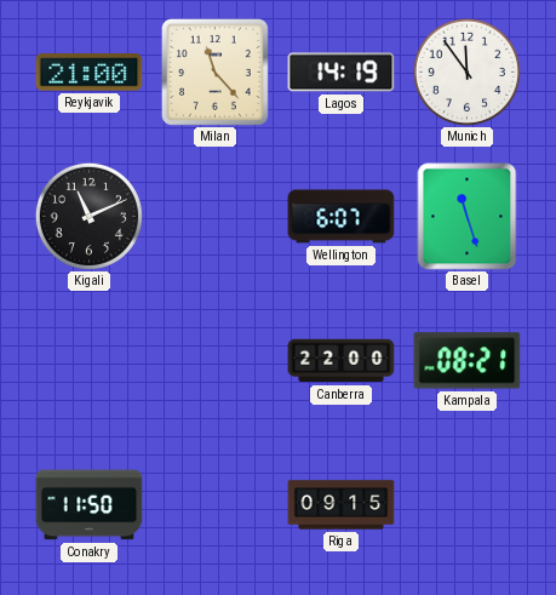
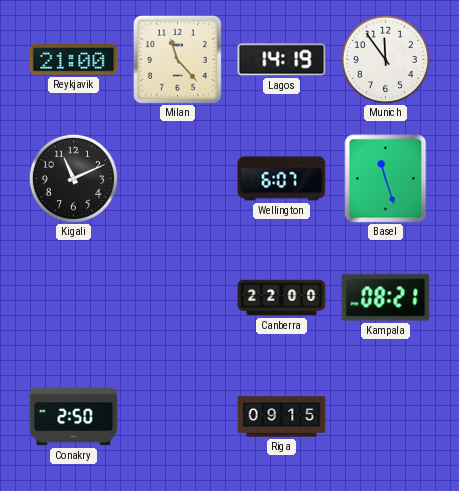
Conakry: 11:50 -> 2:50
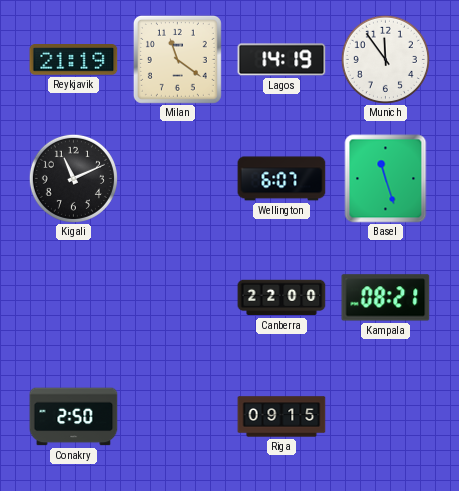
Reykjavik: 21:00 -> 21:19
Milan: 11:23 -> 11:21
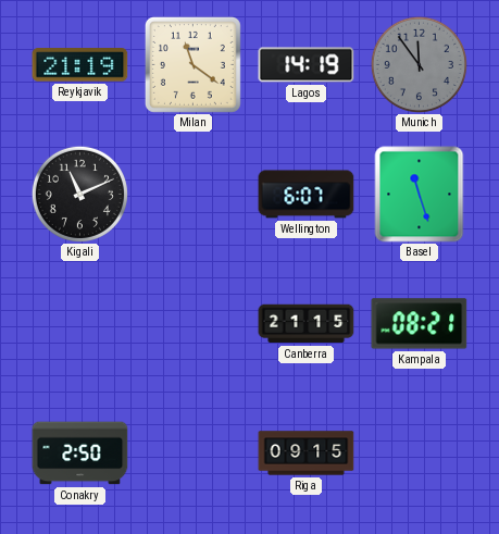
Munich dial: white -> grey
Canberra: 22:00 -> 21:15
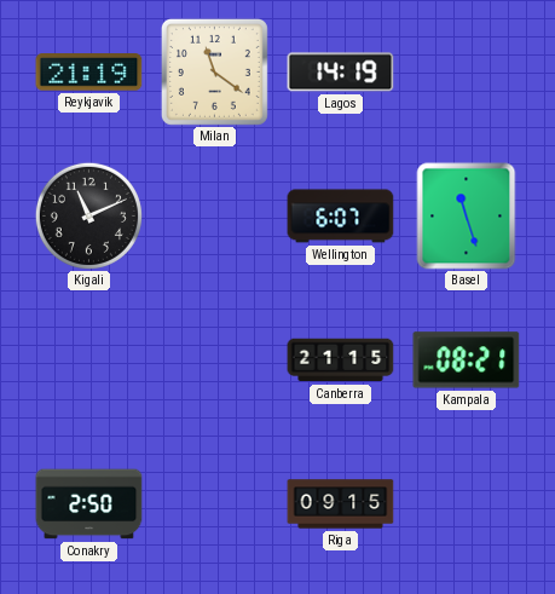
Munich: 11:54 -> none
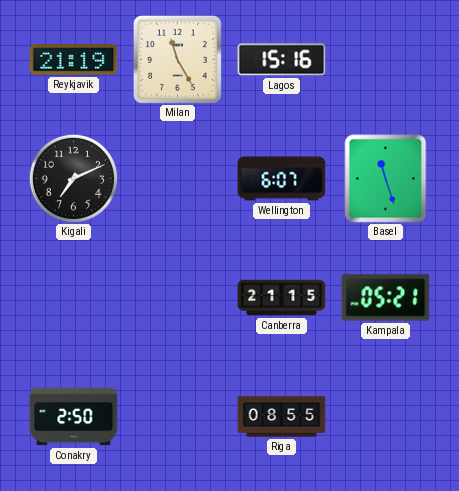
Milan: 11:21 -> 11:25
Lagos: 14:19 -> 15:16
Kigali: 11:11 -> 7:11
Kampala: 08:21 -> 05:21
Riga: 09:15 -> 08:55
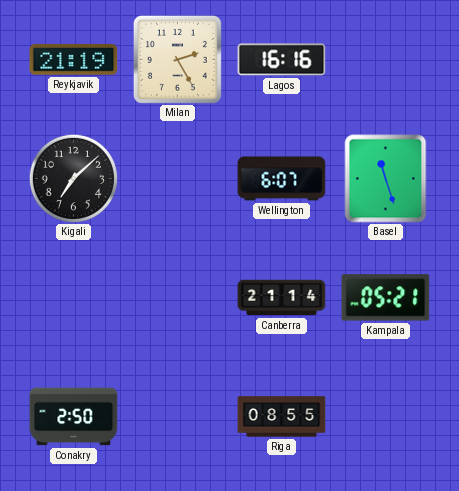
Milan: 11:25 -> 2:25
Lagos: 15:16 -> 16:16
Kigali: 7:11 -> 7:08
Canberra: 21:15 -> 21:14
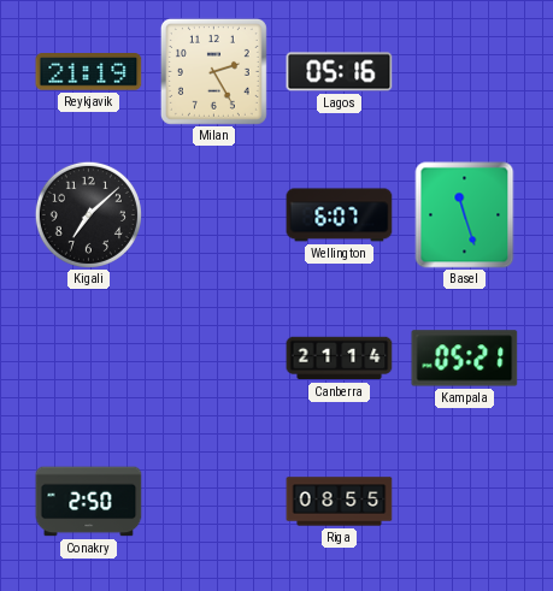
Lagos: 16:16 -> 05:16
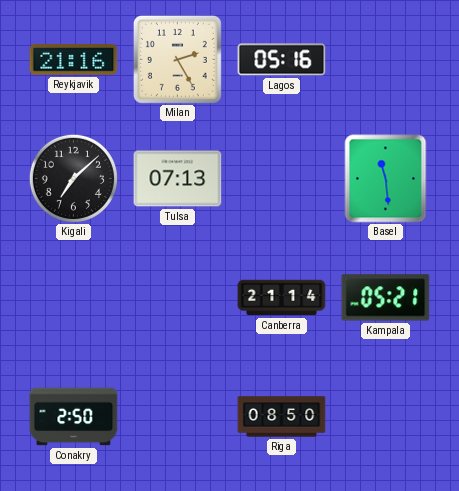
Reykjavik: 21:19 -> 21:16
Tulsa: none -> 07:13
Wellington: 6:07 -> none
Basel: 11:27 -> 11:29
Riga: 08:55 -> 08:50
